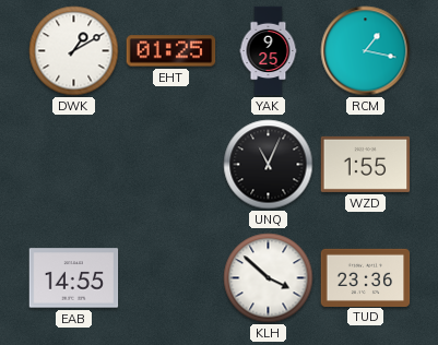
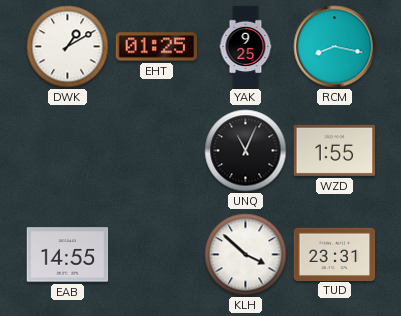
RCM: 1:17 -> 8:17
TUD: 23:36 -> 23:31
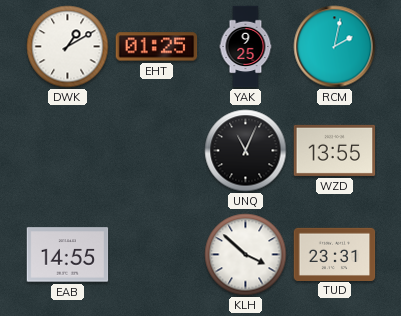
RCM: 8:17 -> 2:02
WZD: 1:55 -> 13:55
